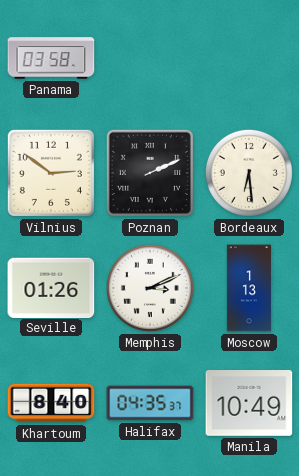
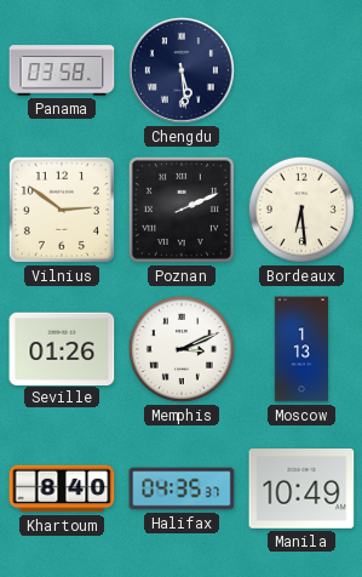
Chengdu: none -> 5:29
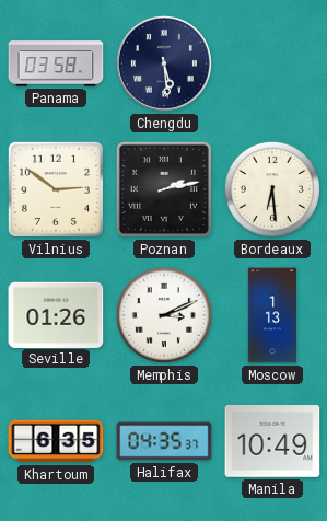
Poznan: 2:11 -> 2:13
Khartoum: 8:40 -> 6:35
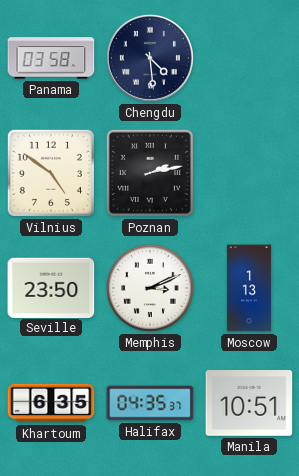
Chengdu: 5:29 -> 4:29
Vilnius: 2:51 -> 4:51
Bordeaux: 6:29 -> none
Seville: 01:26 -> 23:50
Manila: 10:49 -> 10:51
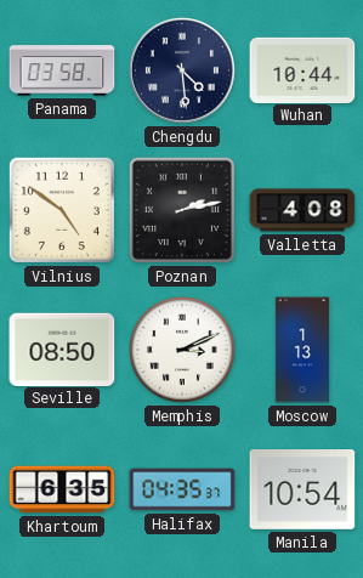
Wuhan: none -> 10:44
Valletta: none -> 4:08
Seville: 23:50 -> 08:50
Manila: 10:51 -> 10:54
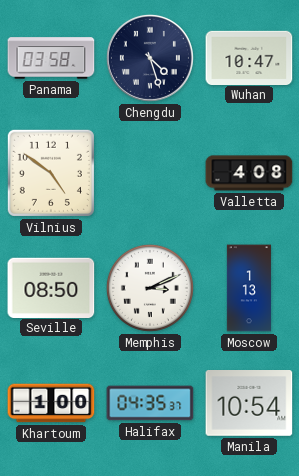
Chengdu: 4:29 -> 4:27
Wuhan: 10:44 -> 10:47
Poznan: 2:13 -> none
Khartoum: 6:35 -> 1:00
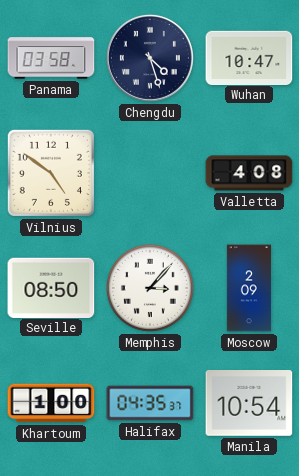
Memphis: 3:11 -> 3:07
Moscow: 1:13 -> 2:09
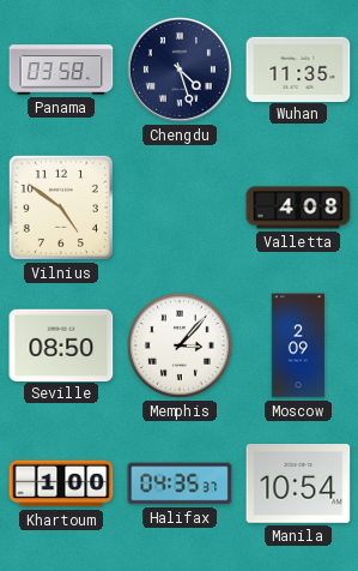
Wuhan: 10:47 -> 11:35
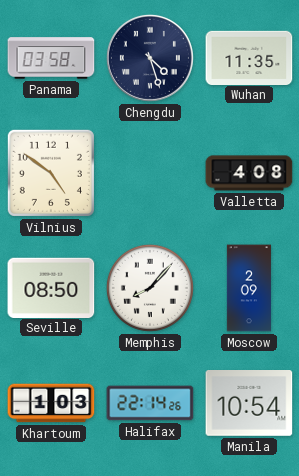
Memphis: 3:07 -> 8:07
Khartoum: 1:00 -> 1:03
Halifax: 04:35 -> 22:14
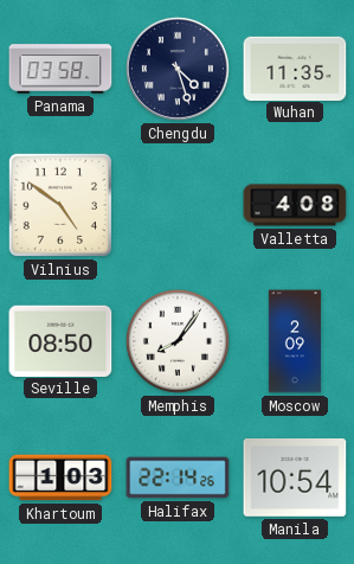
Memphis: 8:07 -> 8:06
